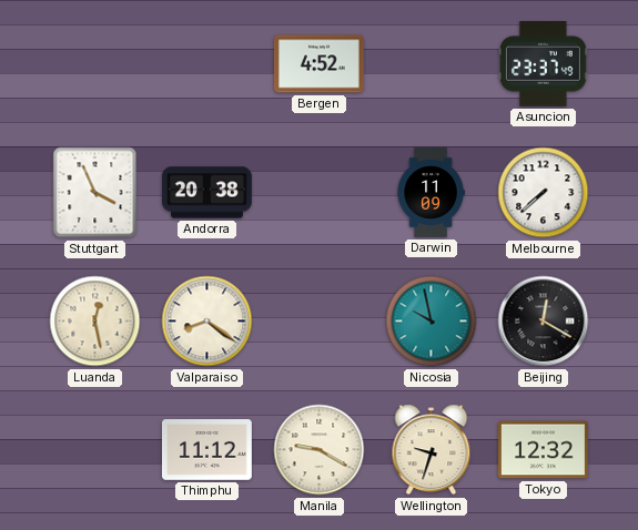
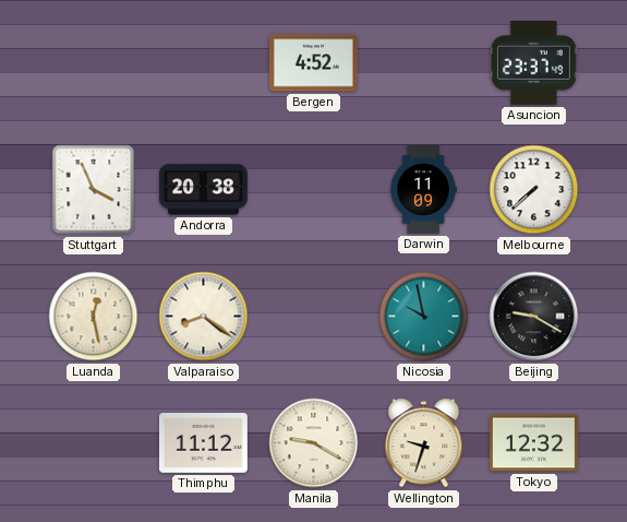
Beijing: 12:20 -> 9:20
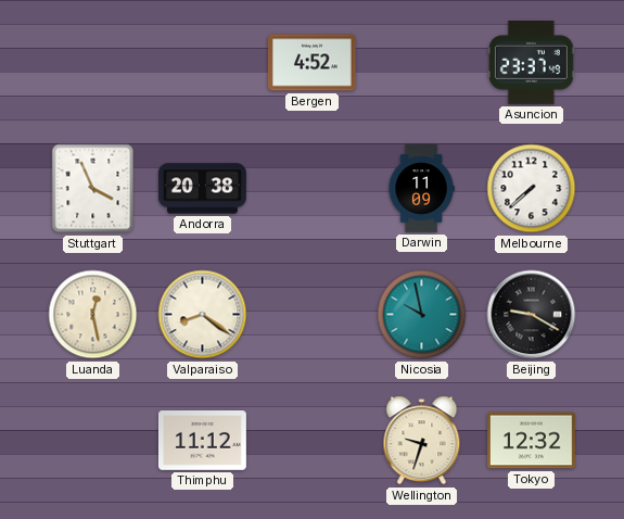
Manila: 9:20 -> none
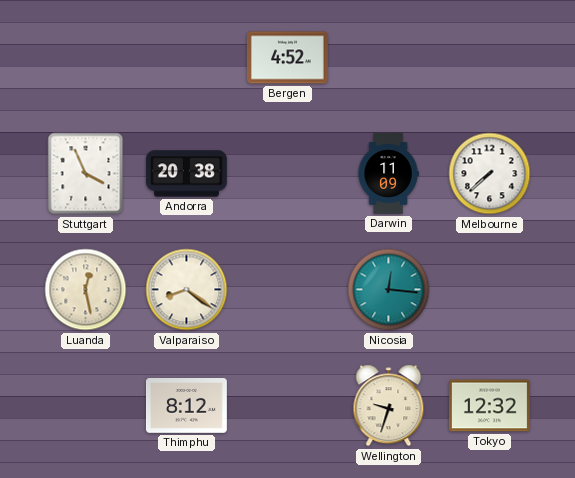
Asuncion: 23:37 -> none
Nicosia: 9:58 -> 12:16
Beijing: 9:20 -> none
Thimphu: 11:12 -> 8:12
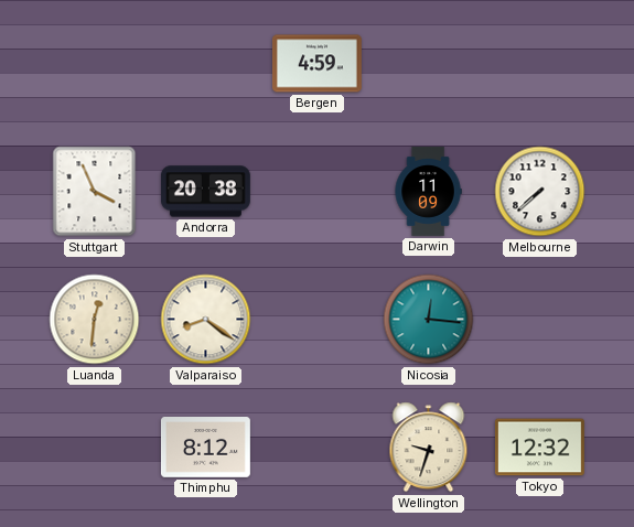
Bergen: 4:52 -> 4:59
Luanda: 12:28 -> 12:31
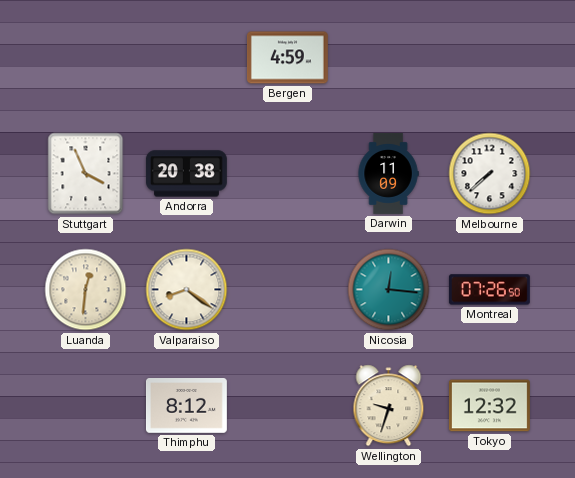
Montreal: none -> 07:26
